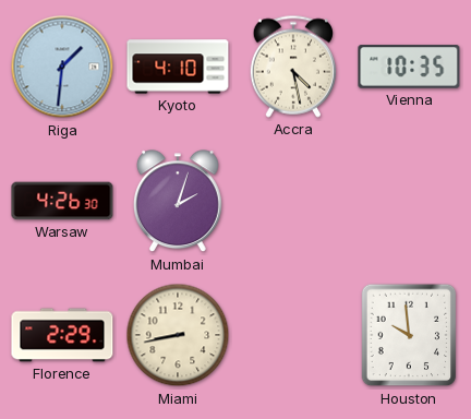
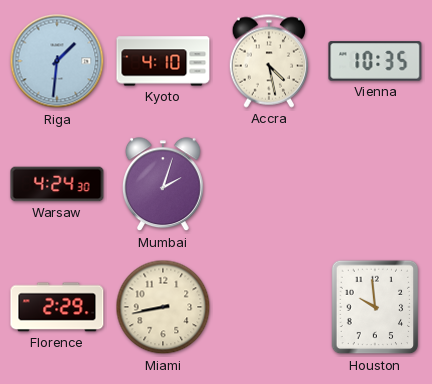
Warsaw: 4:26 -> 4:24
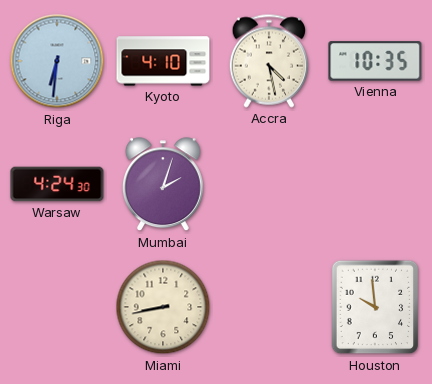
Riga: 1:31 -> 6:31
Florence: 2:29 -> none
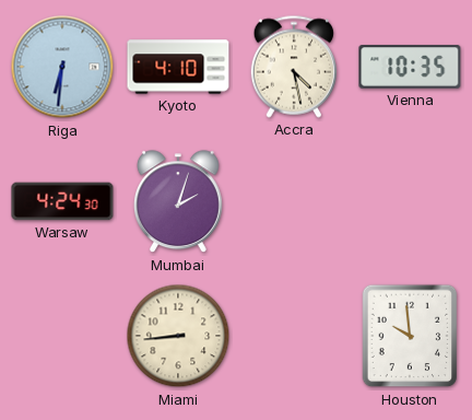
Miami: 8:43 -> 8:44
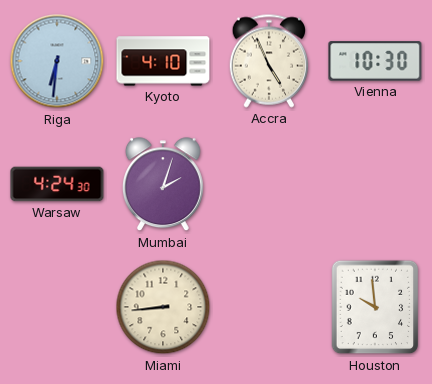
Accra: 4:28 -> 4:56
Vienna: 10:35 -> 10:30
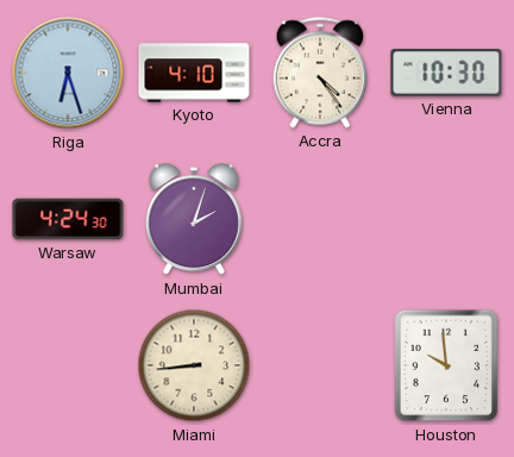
Riga: 6:31 -> 6:27
Accra: 4:56 -> 4:24
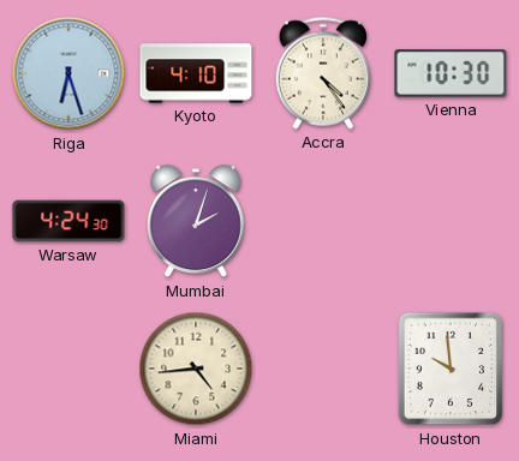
Miami: 8:44 -> 4:44
